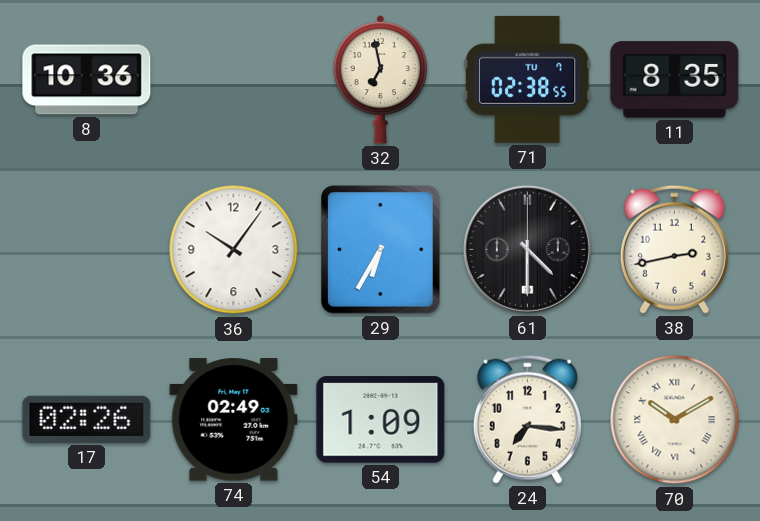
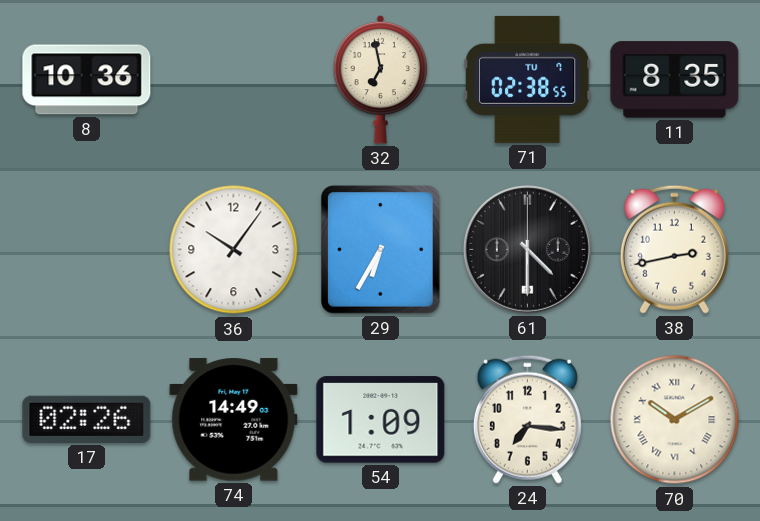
74: 02:49 -> 14:49
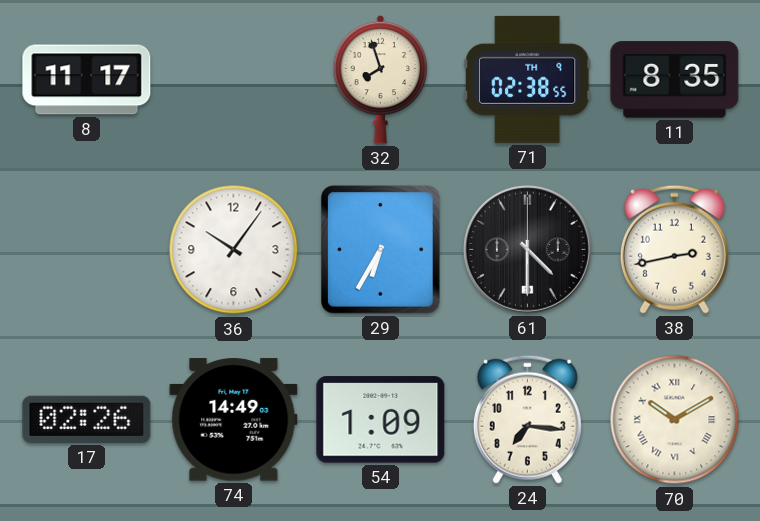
8: 10:36 -> 11:17
32: 6:58 -> 7:57
71 date: TU 7 -> TH 9
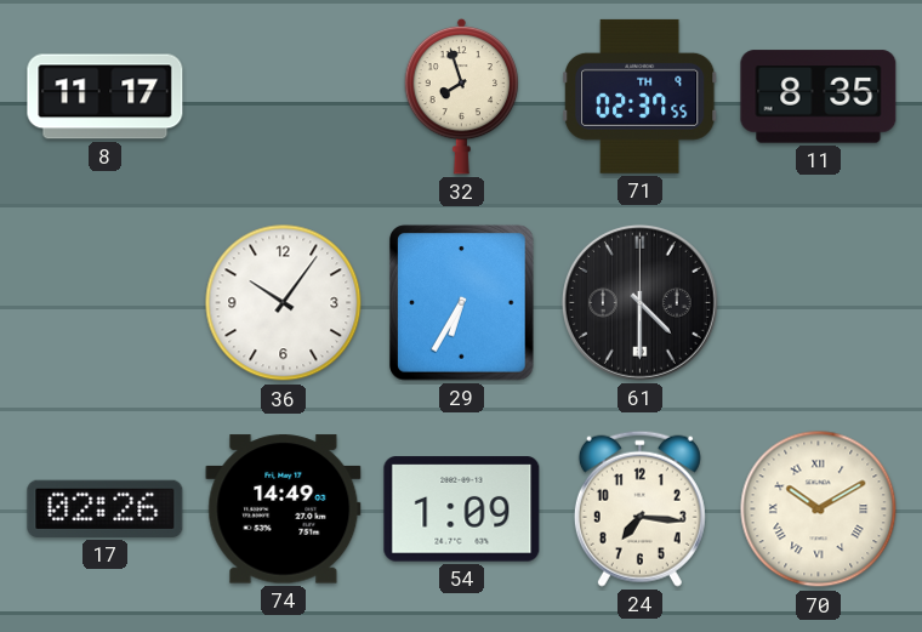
71: 02:38 -> 02:37
38: 2:43 -> none
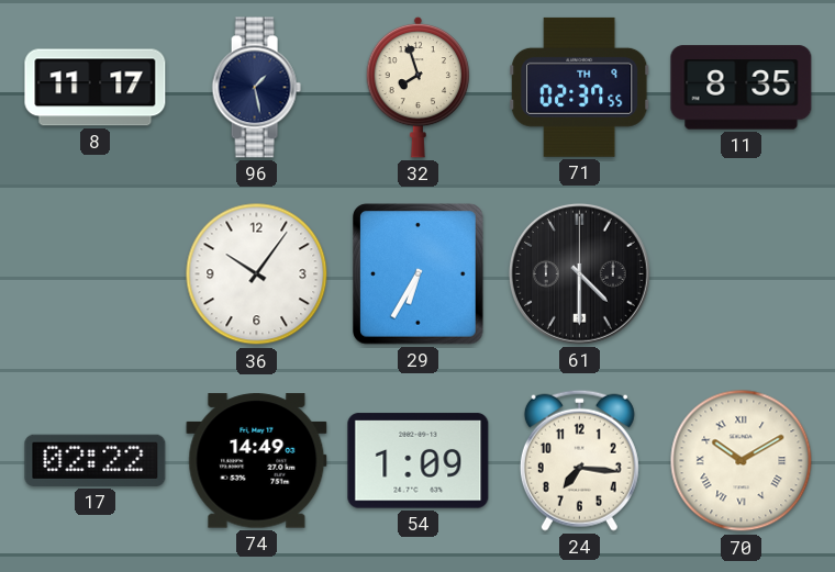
96: none -> 1:28
17: 02:26 -> 02:22
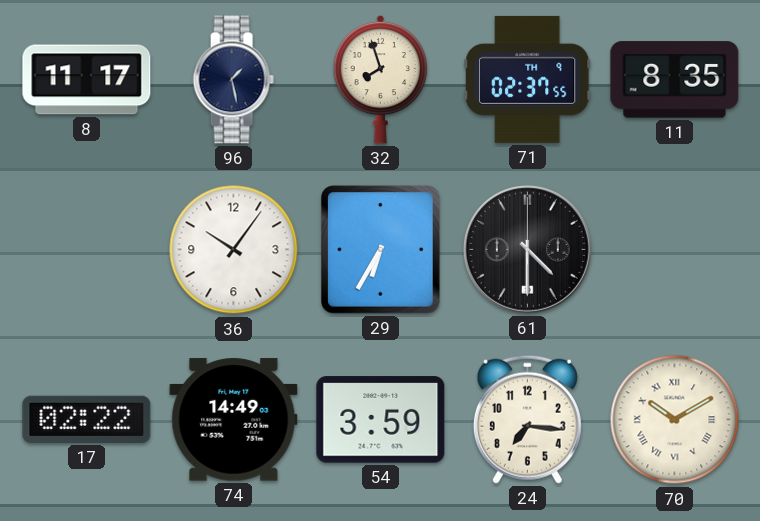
54: 1:09 -> 3:59
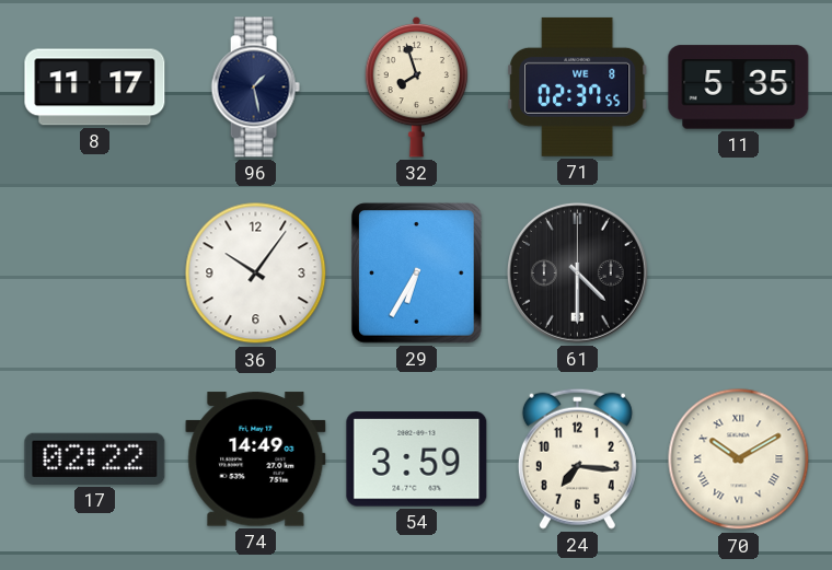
71 date: TH 9 -> WE 8
11: 8:35 -> 5:35
